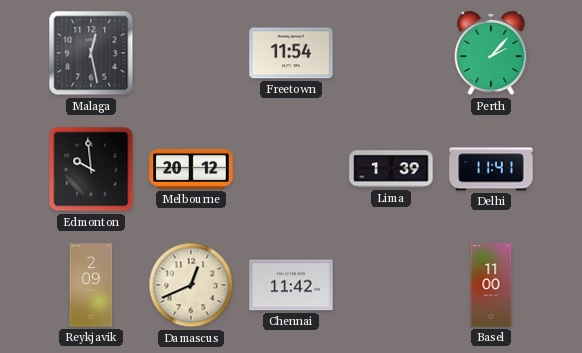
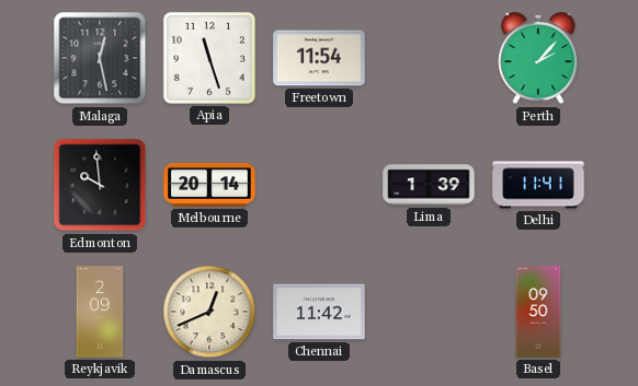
Apia: none -> 11:27
Melbourne: 20:12 -> 20:14
Basel: 11:00 -> 09:50
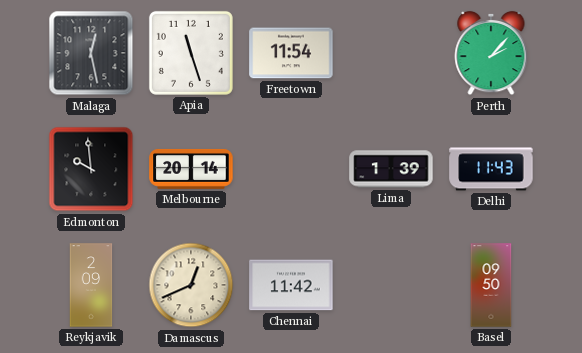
Delhi: 11:41 -> 11:43
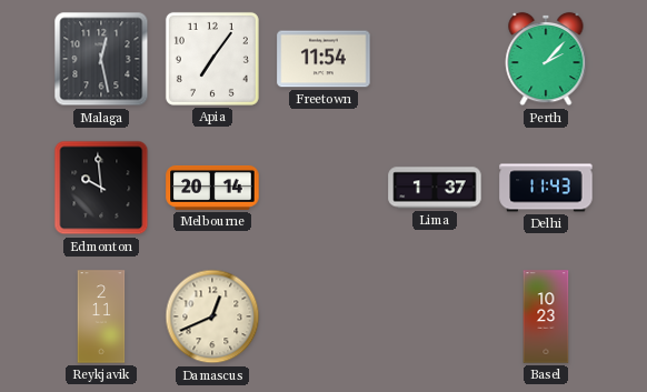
Apia: 11:27 -> 7:06
Lima: 1:39 -> 1:37
Reykjavik: 2:09 -> 2:11
Chennai: 11:42 -> none
Basel: 09:50 -> 10:23
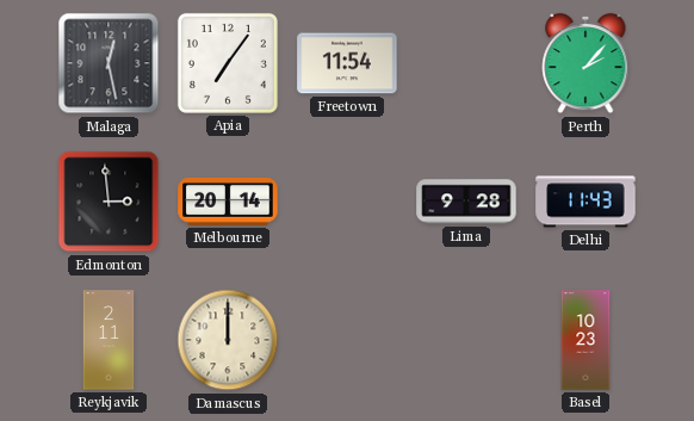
Edmonton: 9:59 -> 2:59
Lima: 1:37 -> 9:28
Damascus: 12:41 -> 12:00
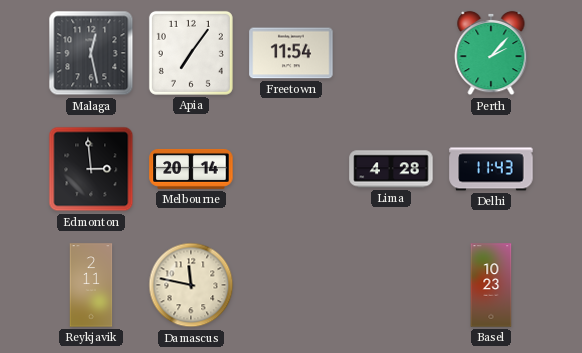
Lima: 9:28 -> 4:28
Damascus: 12:00 -> 11:47
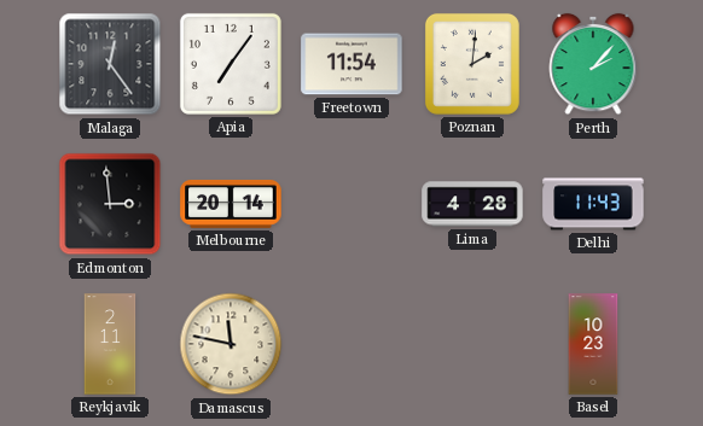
Malaga: 12:28 -> 12:24
Poznan: none -> 2:01
